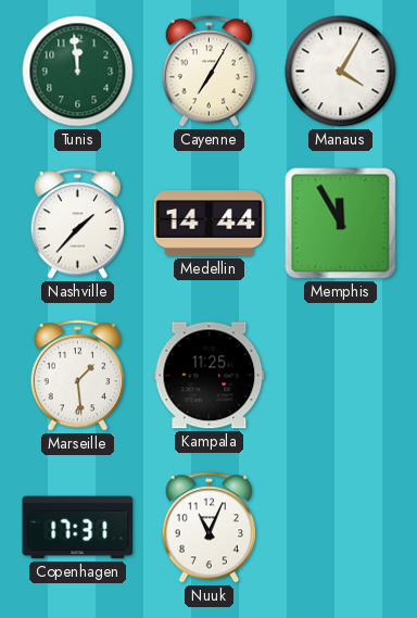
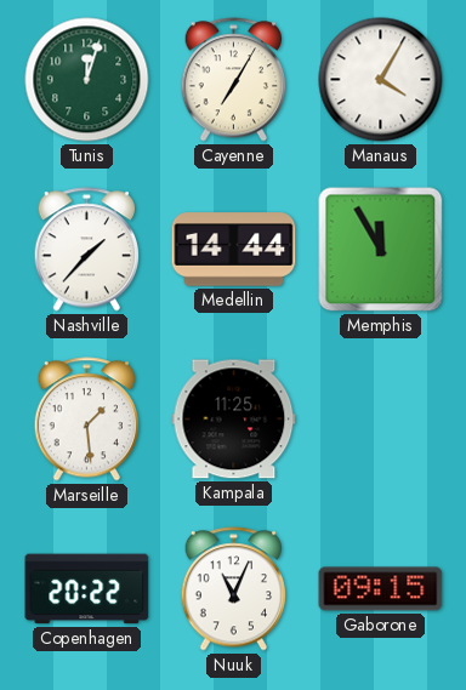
Tunis: 11:59 -> 12:03
Copenhagen: 17:31 -> 20:22
Gaborone: none -> 09:15
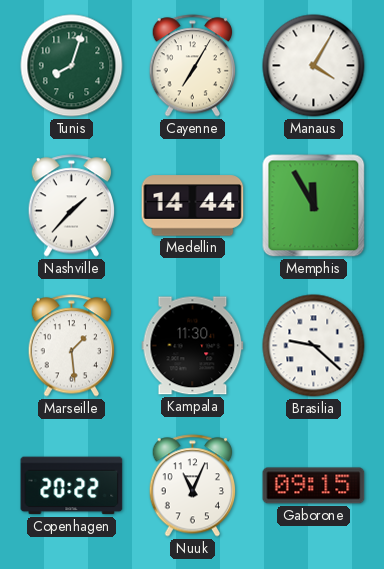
Tunis: 12:03 -> 8:03
Kampala: 11:25 -> 11:30
Brasilia: none -> 9:22
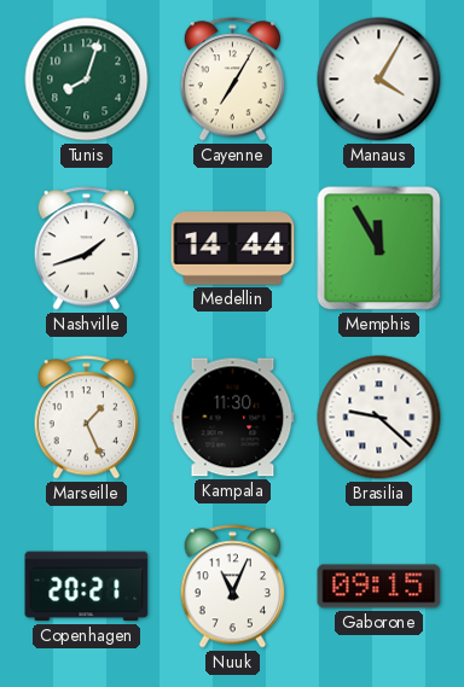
Nashville: 1:37 -> 1:42
Marseille: 1:29 -> 1:26
Copenhagen: 20:22 -> 20:21
